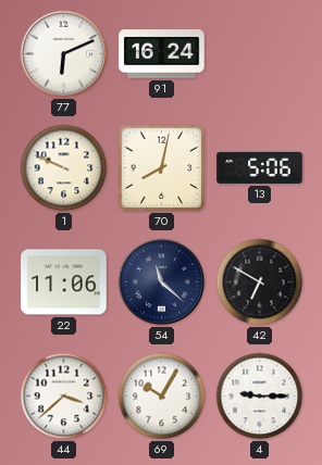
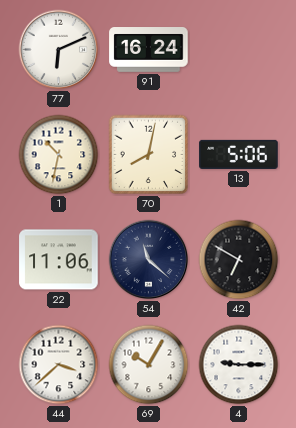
1: 9:49 -> 10:32
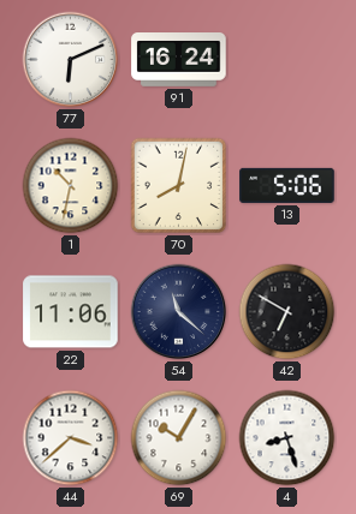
4: 9:15 -> 8:27
